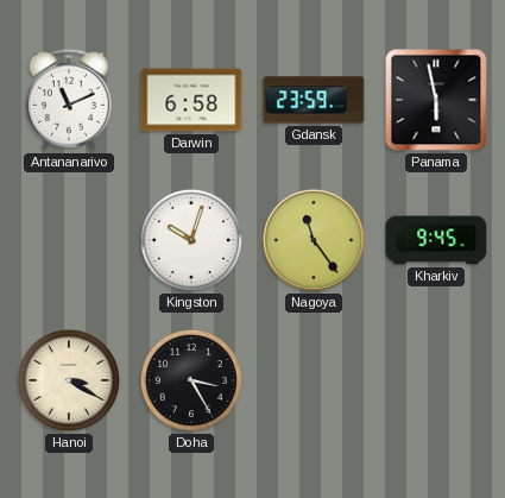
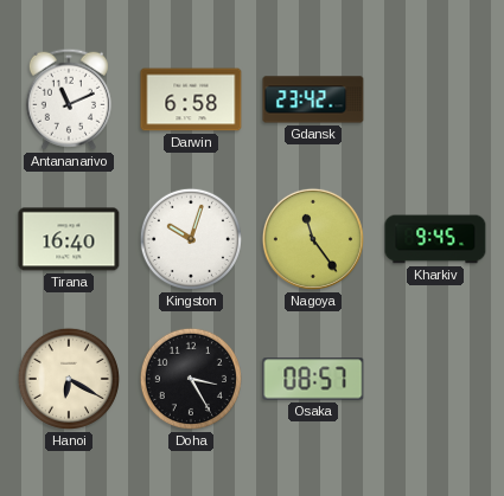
Gdansk: 23:59 -> 23:42
Panama: 5:58 -> none
Tirana: none -> 16:40
Hanoi: 3:20 -> 6:20
Osaka: none -> 08:57
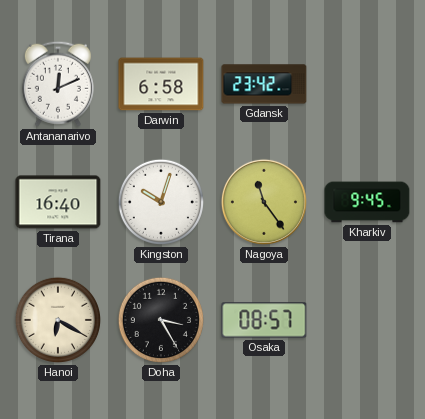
Antananarivo: 11:11 -> 12:11
